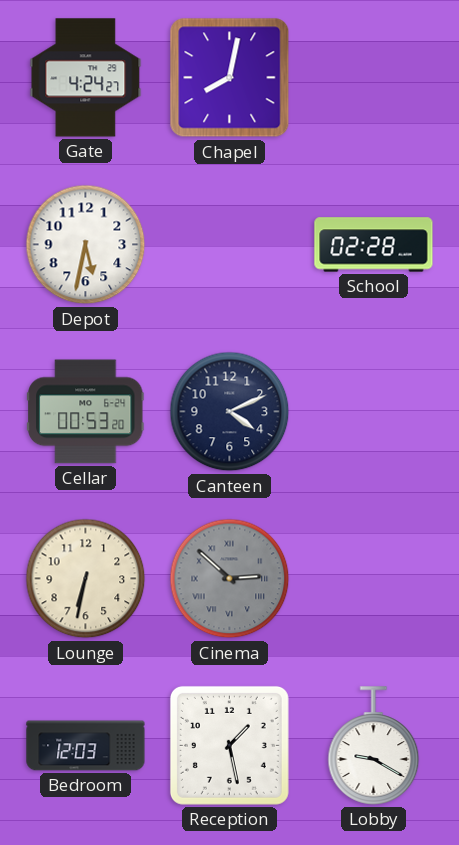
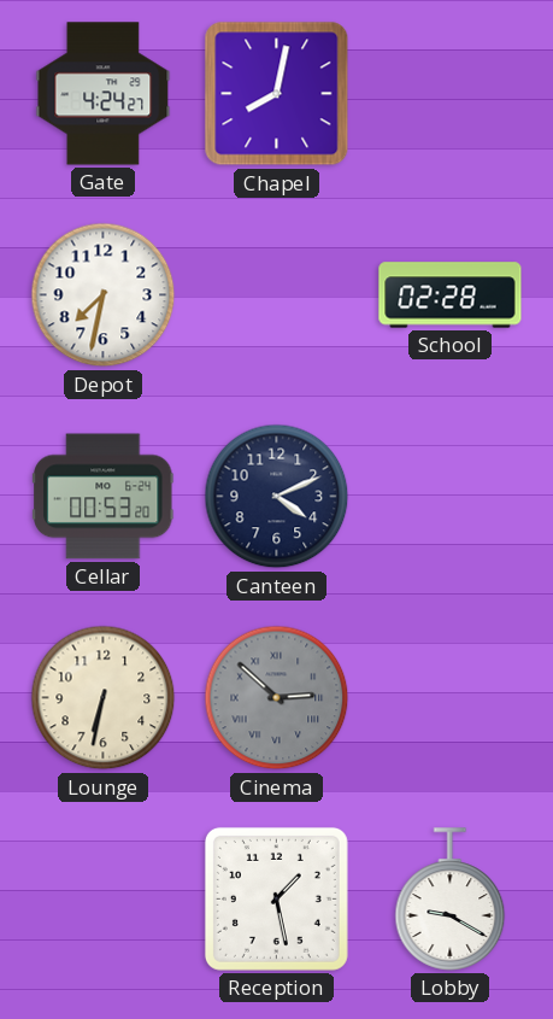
Depot: 5:32 -> 7:32
Bedroom: 12:03 -> none
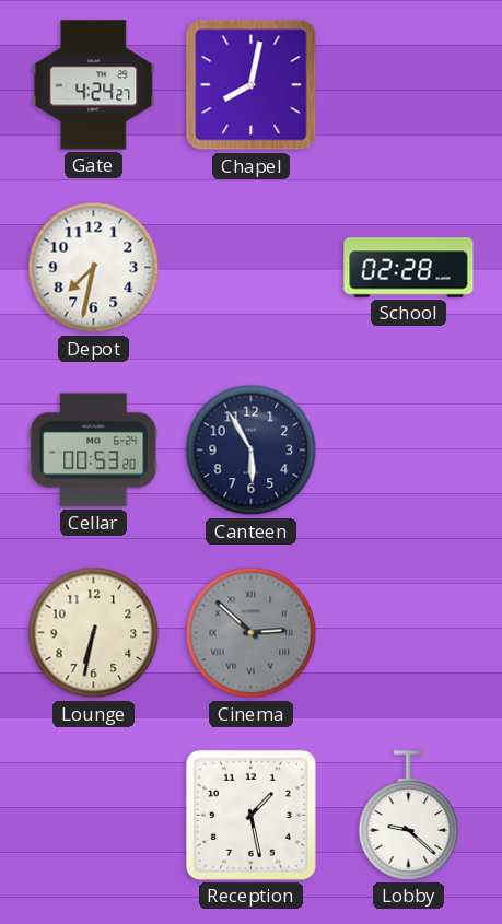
Canteen: 4:11 -> 5:55
Lobby: 9:20 -> 9:22
